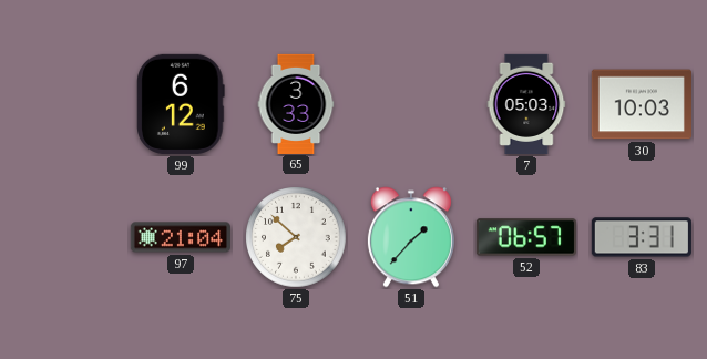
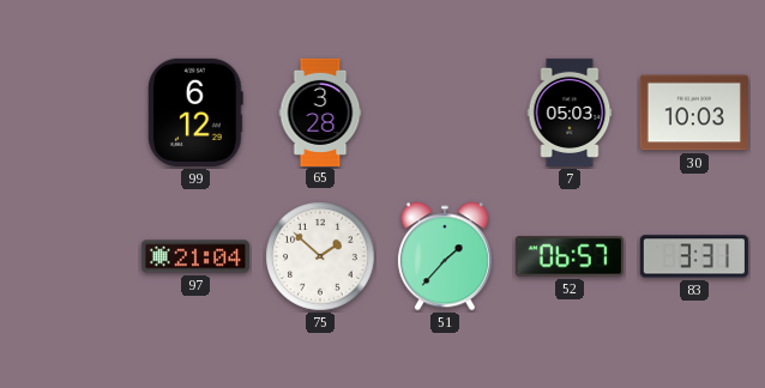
65: 3:33 -> 3:28
75: 7:52 -> 1:52
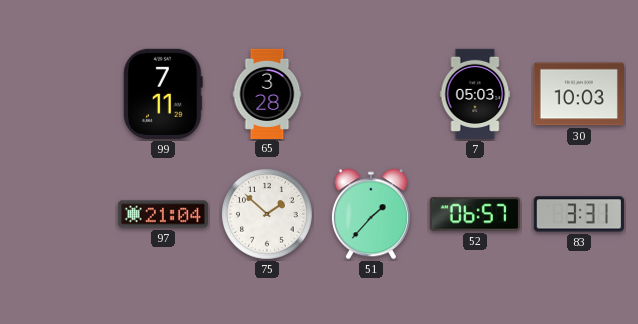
99: 6:12 -> 7:11
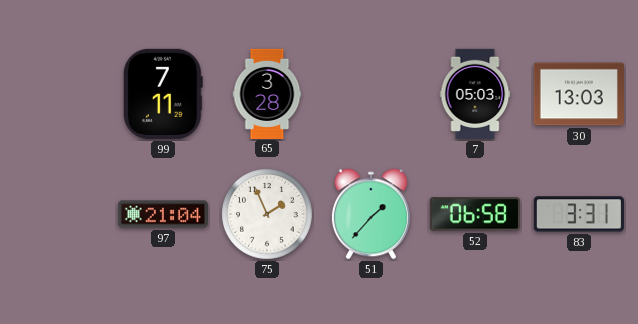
30: 10:03 -> 13:03
75: 1:52 -> 1:56
52: 06:57 -> 06:58
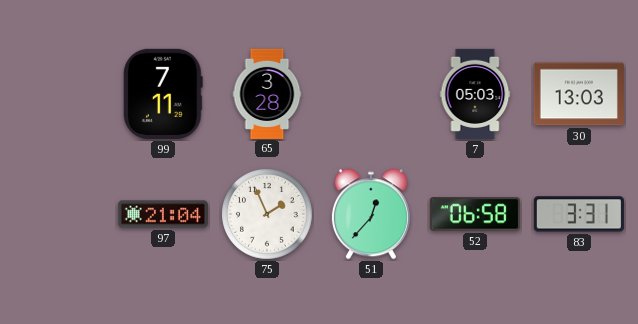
51: 1:37 -> 12:37
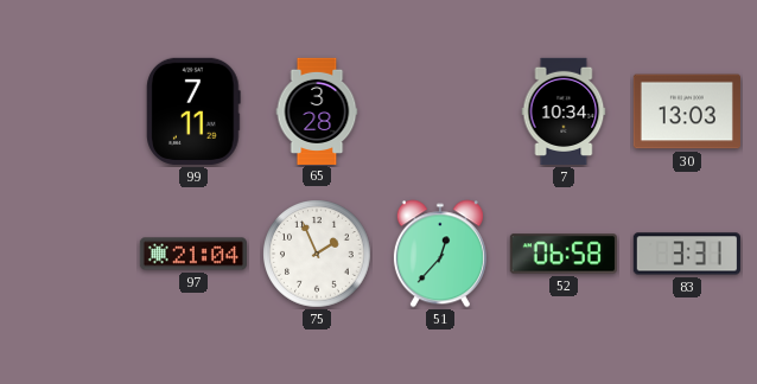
7: 05:03 -> 10:34
